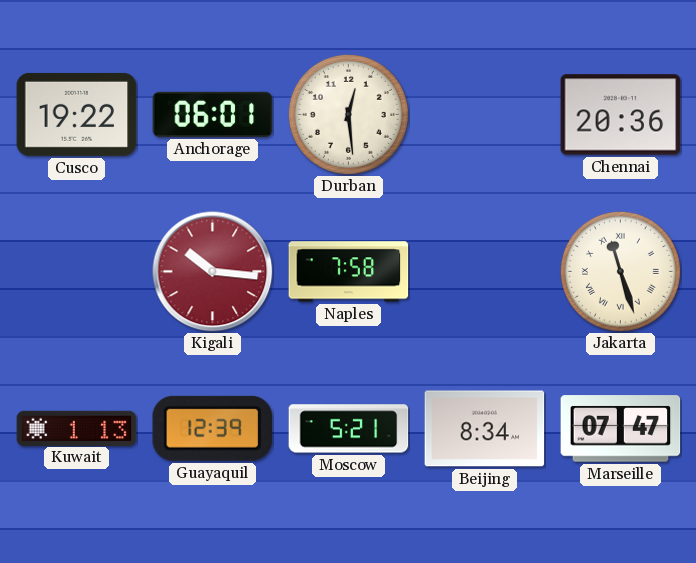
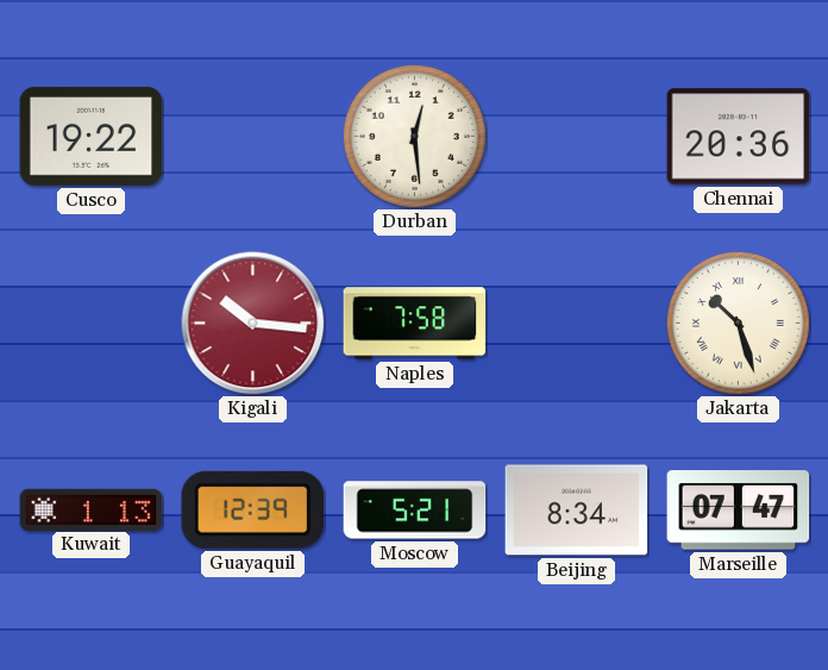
Anchorage: 06:01 -> none
Jakarta: 11:27 -> 10:27
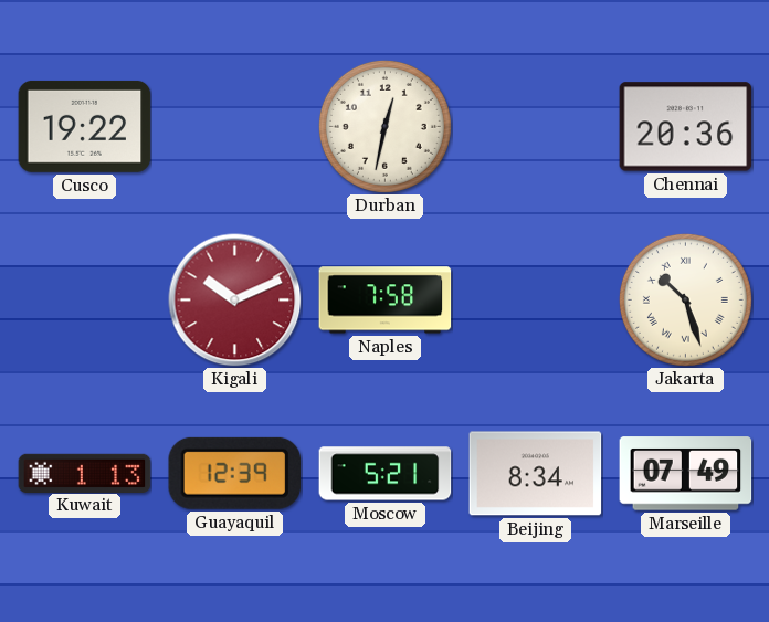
Durban: 12:29 -> 12:32
Kigali: 10:16 -> 10:11
Marseille: 07:47 -> 07:49
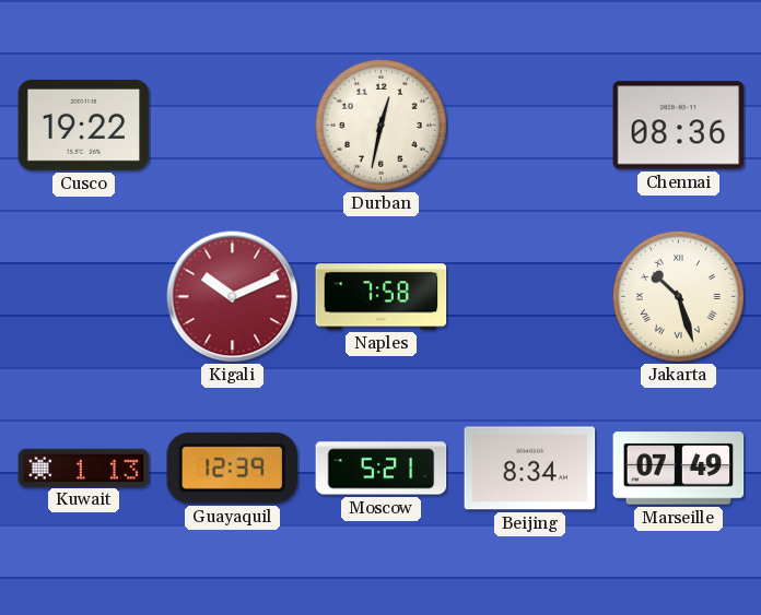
Chennai: 20:36 -> 08:36
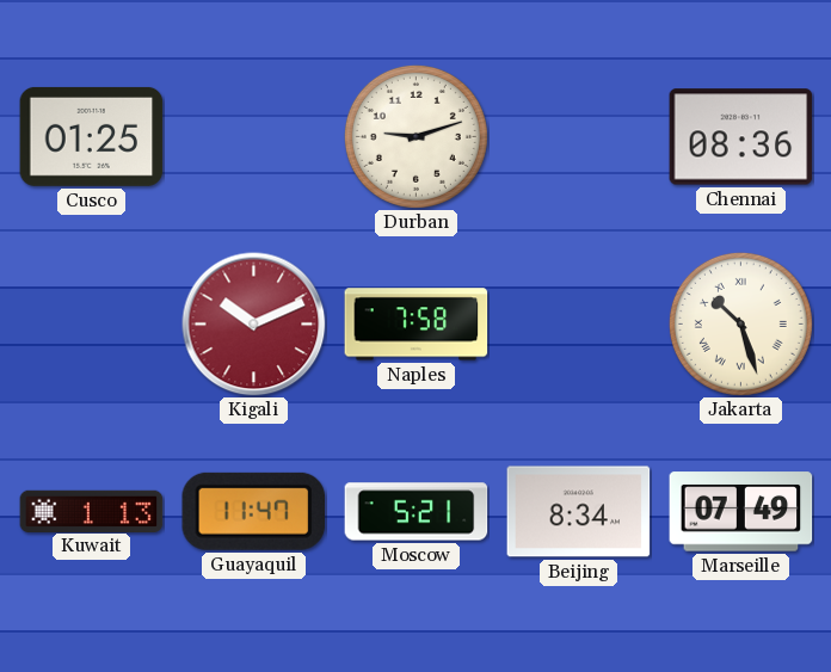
Cusco: 19:22 -> 01:25
Durban: 12:32 -> 9:12
Guayaquil: 12:39 -> 11:47
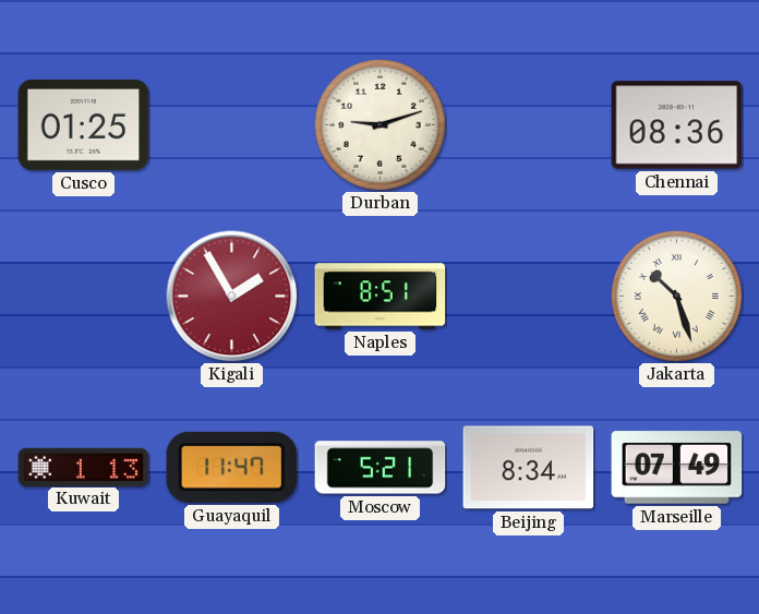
Kigali: 10:11 -> 1:55
Naples: 7:58 -> 8:51
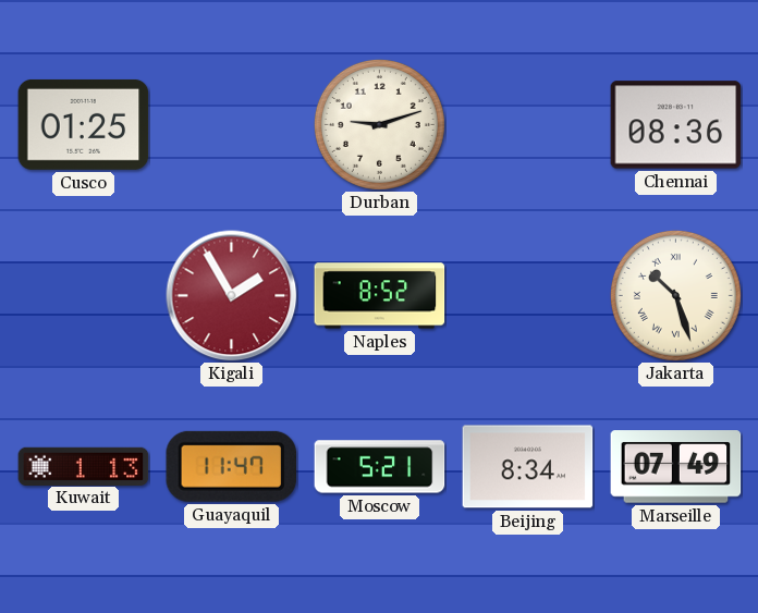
Naples: 8:51 -> 8:52
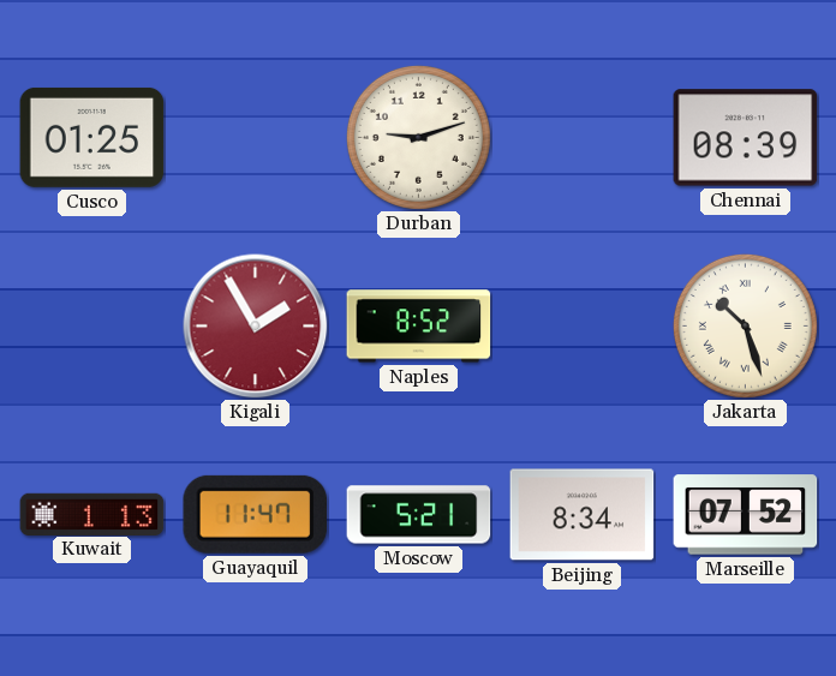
Chennai: 08:36 -> 08:39
Marseille: 07:49 -> 07:52
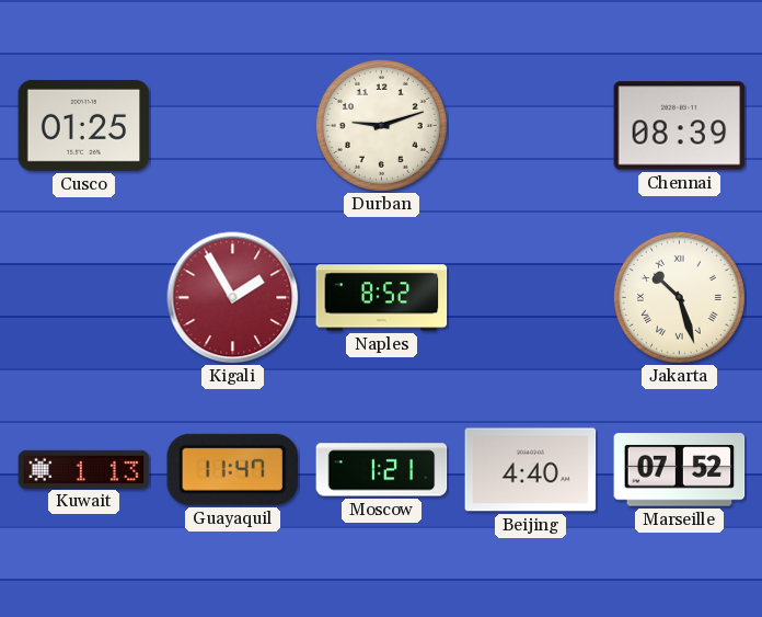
Moscow: 5:21 -> 1:21
Beijing: 8:34 -> 4:40
